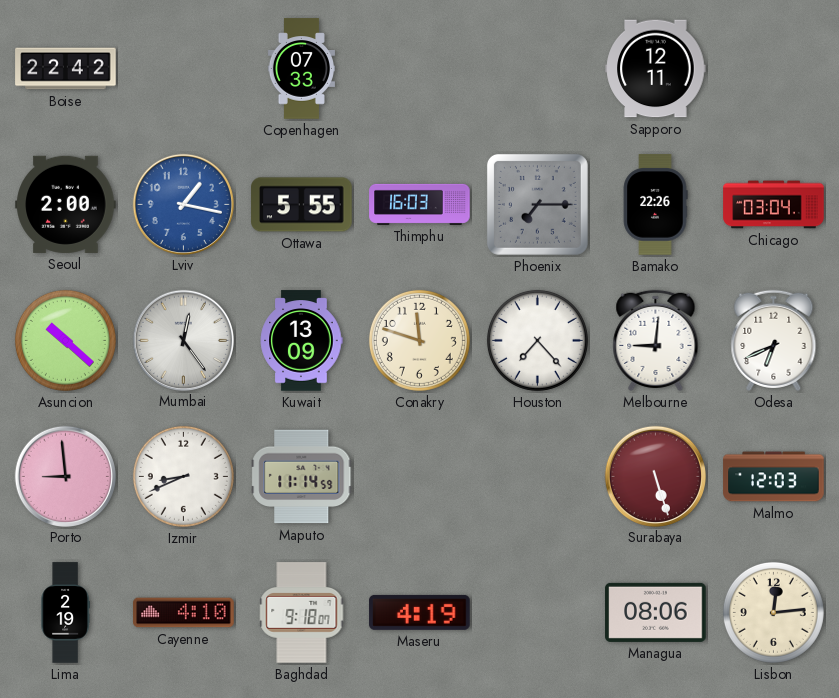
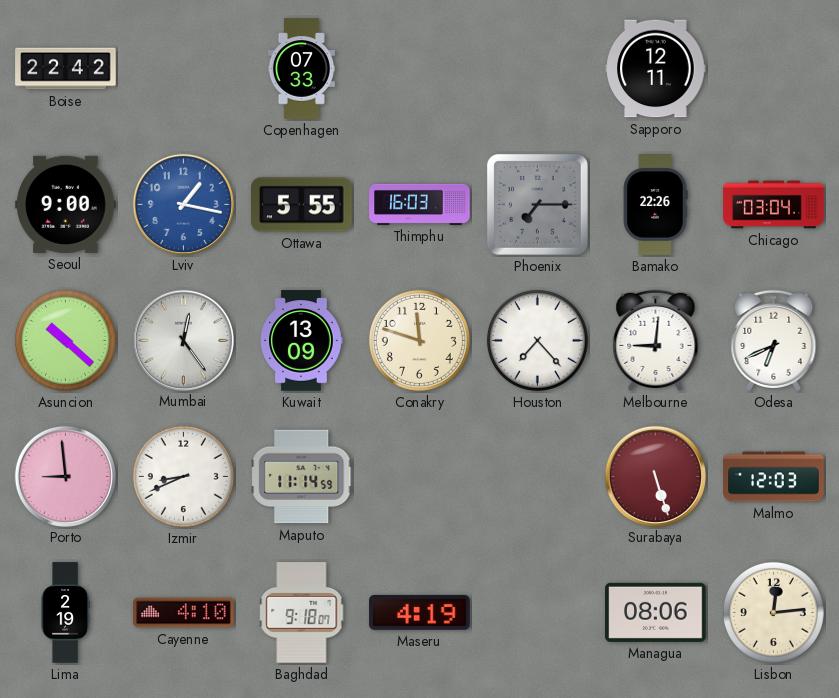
Seoul: 2:00 -> 9:00
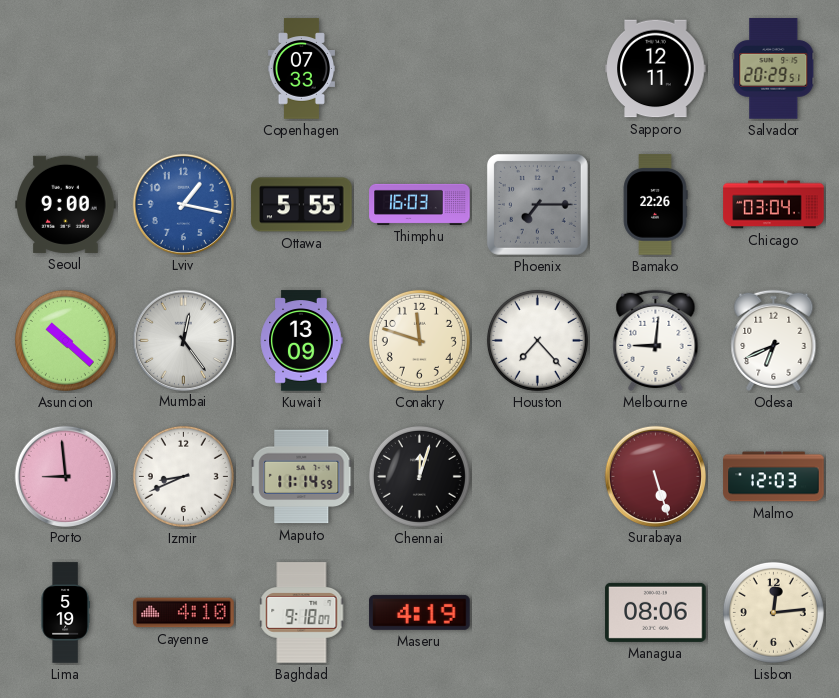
Boise: 22:42 -> none
Salvador: none -> 20:29
Chennai: none -> 12:03
Lima: 2:19 -> 5:19
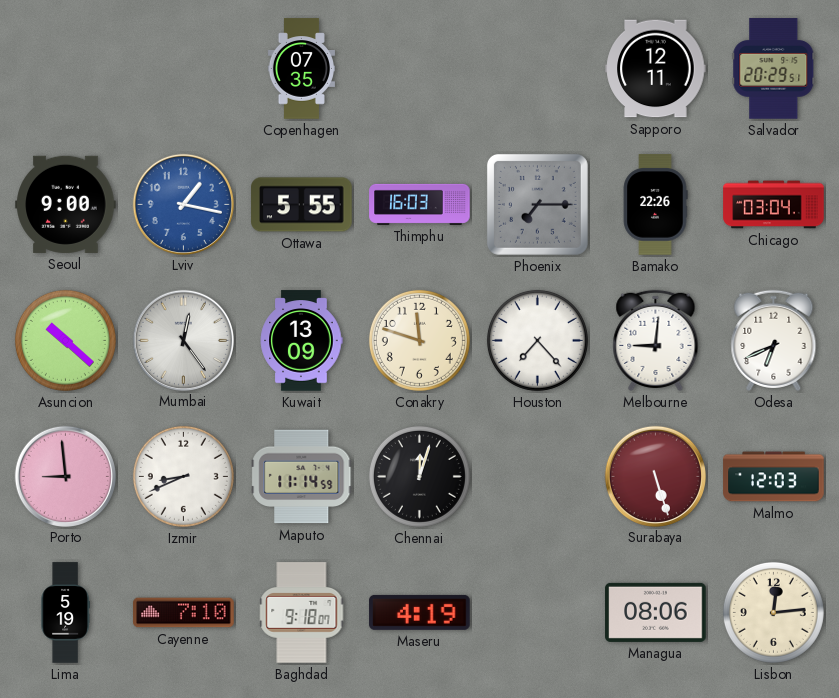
Copenhagen: 07:33 -> 07:35
Cayenne: 4:10 -> 7:10
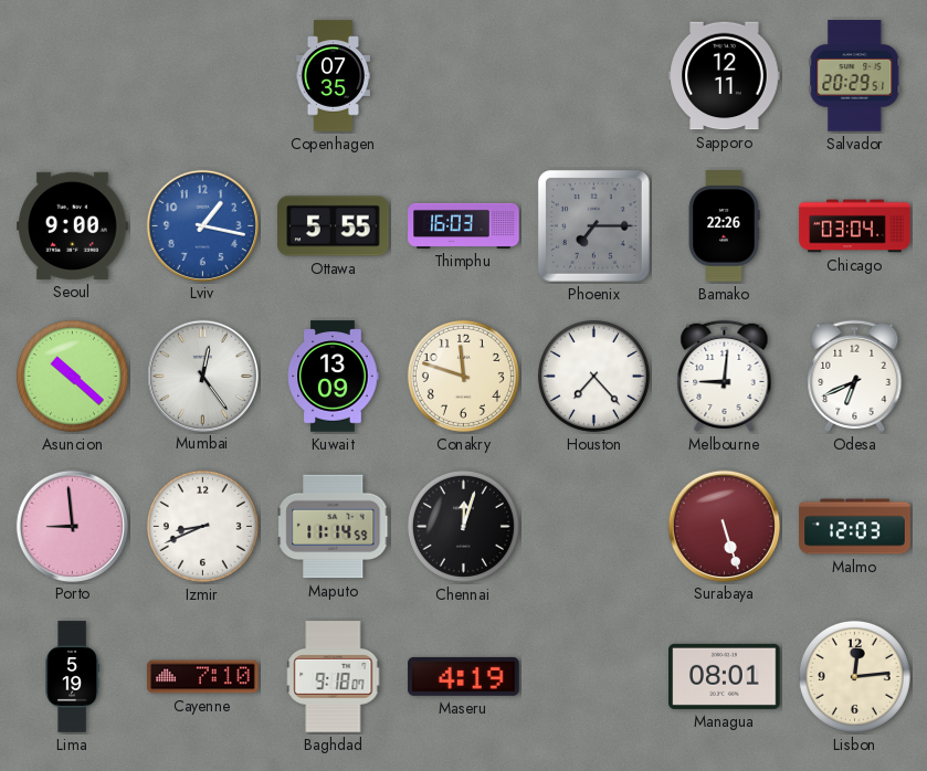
Managua: 08:06 -> 08:01
